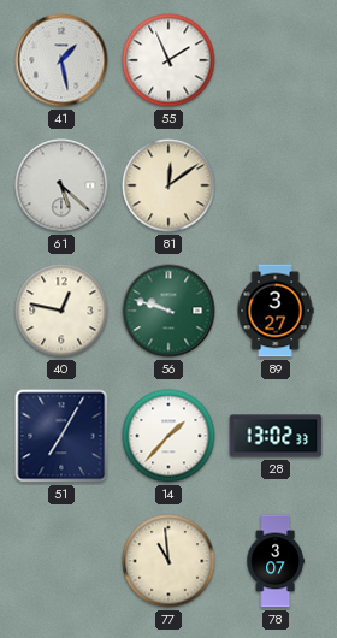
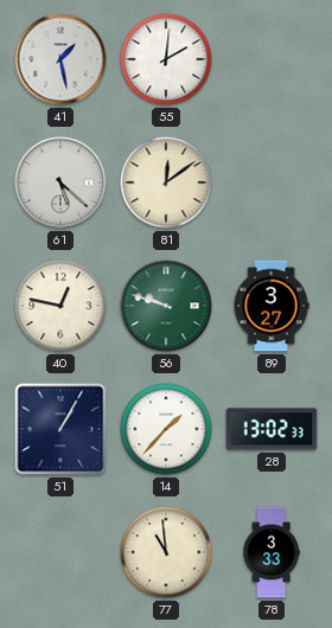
55: 1:56 -> 2:01
51: 7:05 -> 1:05
78: 3:07 -> 3:33
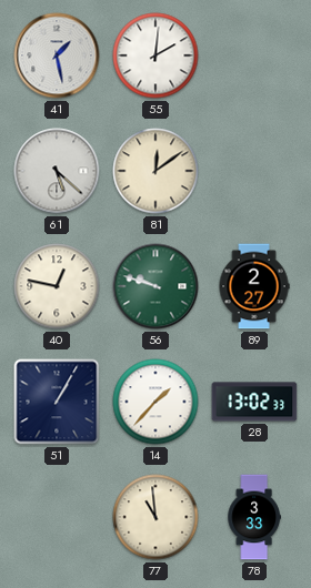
89: 3:27 -> 2:27
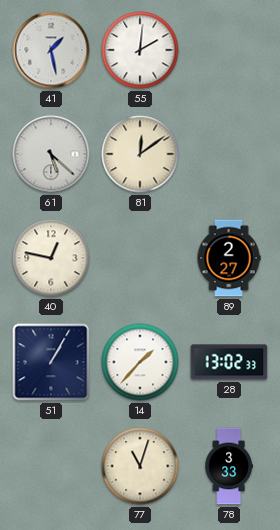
56: 9:48 -> none
77: 10:59 -> 11:03
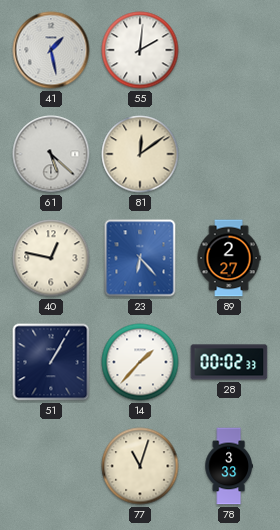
23: none -> 6:23
28: 13:02 -> 00:02
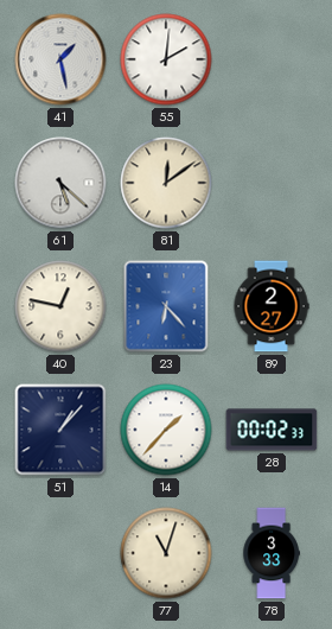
51: 1:05 -> 1:07
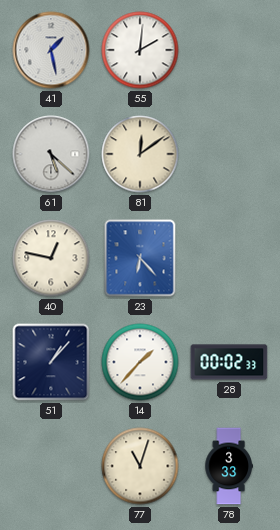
89: 2:27 -> none
